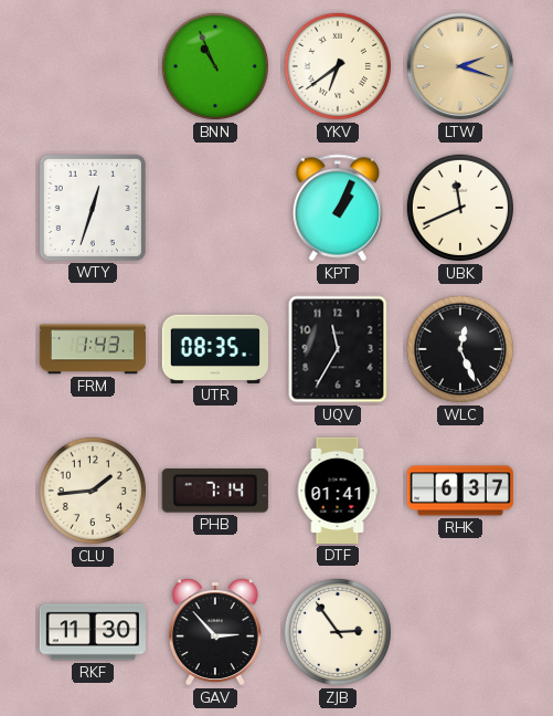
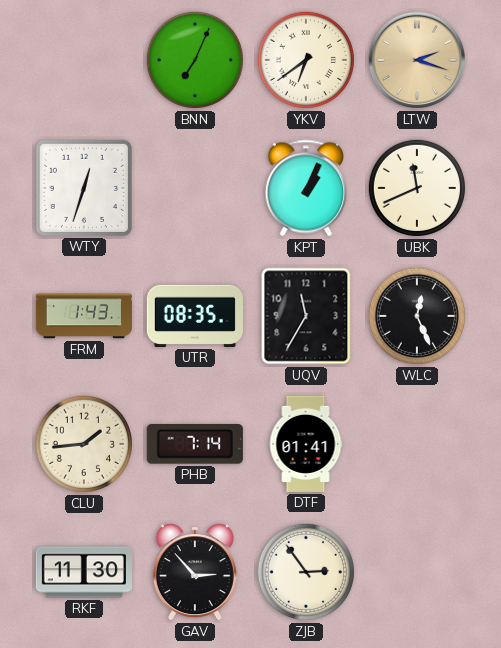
BNN: 10:56 -> 7:04
RHK: 6:37 -> none
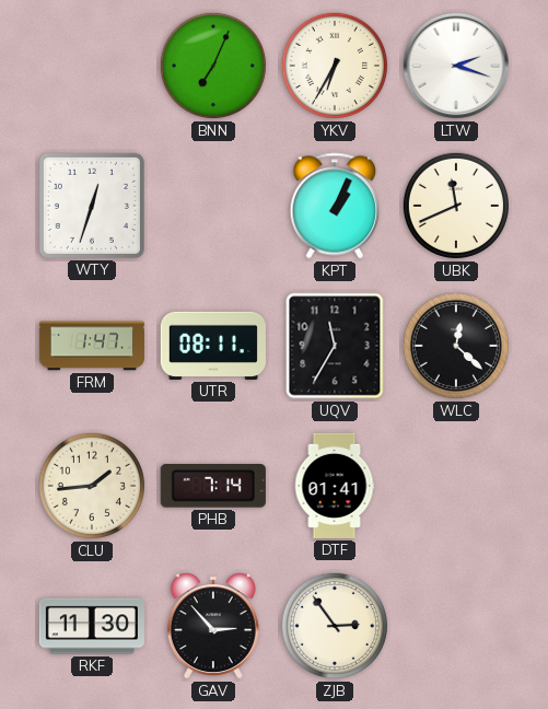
YKV: 6:39 -> 6:35
LTW dial: champagne -> white
FRM: 1:43 -> 1:47
UTR: 08:35 -> 08:11
WLC: 12:26 -> 12:22
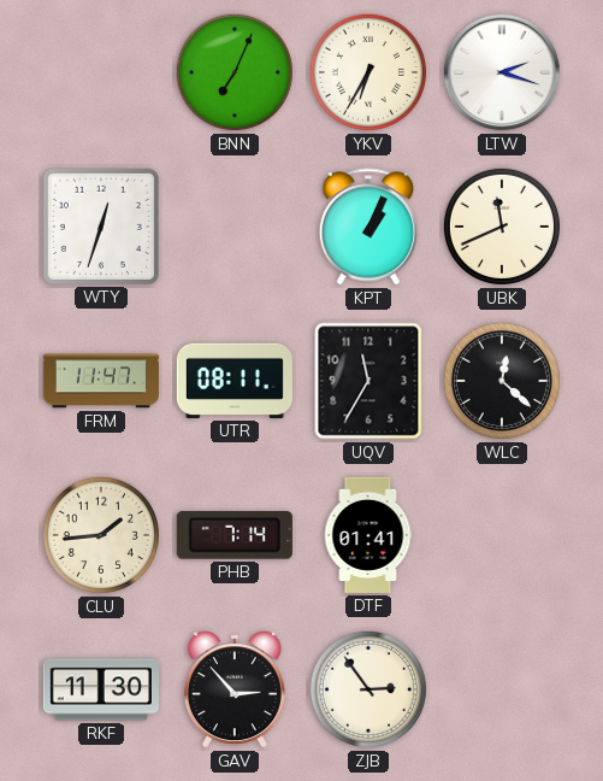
FRM: 1:47 -> 11:47
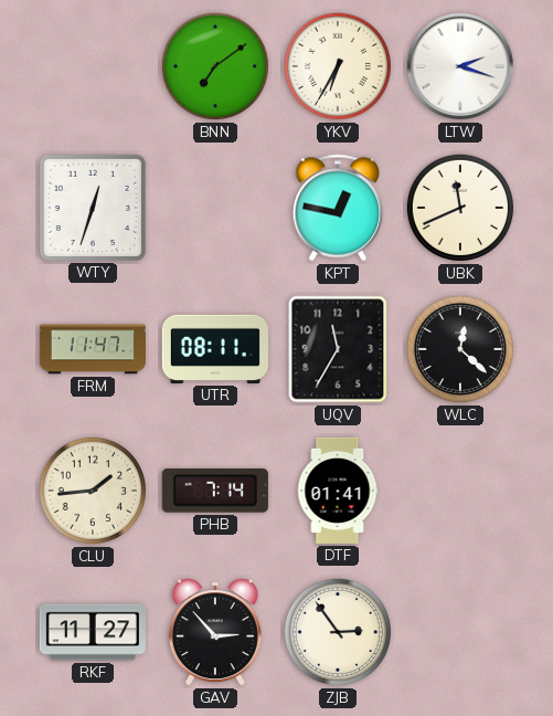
BNN: 7:04 -> 7:09
KPT: 1:04 -> 12:47
RKF: 11:30 -> 11:27
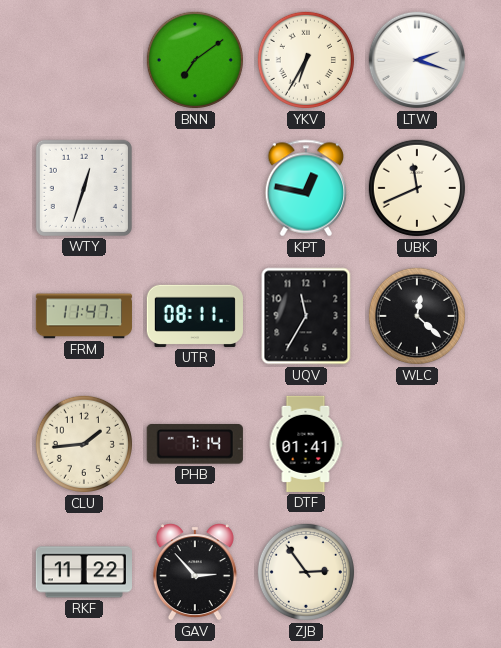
RKF: 11:27 -> 11:22
